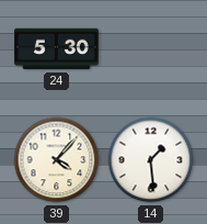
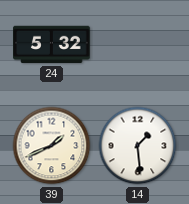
24: 5:30 -> 5:32
39: 4:07 -> 1:41
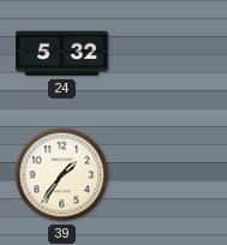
39: 1:41 -> 1:36
14: 1:29 -> none
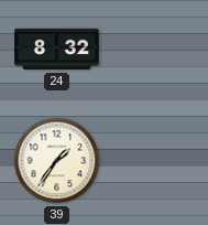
24: 5:32 -> 8:32
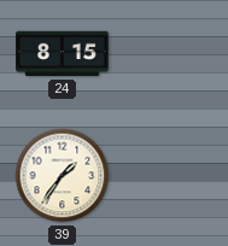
24: 8:32 -> 8:15
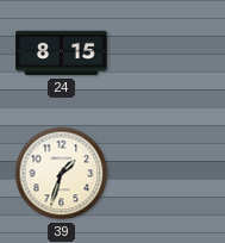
39: 1:36 -> 1:33
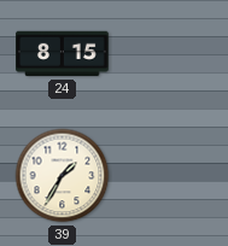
39: 1:33 -> 1:35
